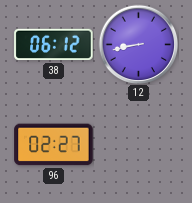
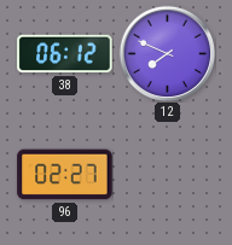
12: 8:43 -> 7:49
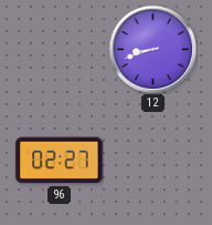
38: 06:12 -> none
12: 7:49 -> 8:42
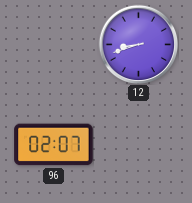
96: 02:27 -> 02:07
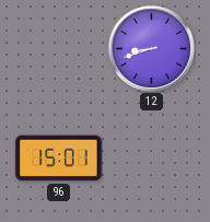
96: 02:07 -> 15:01
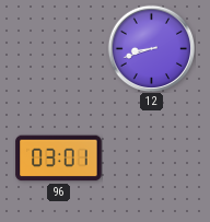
96: 15:01 -> 03:01
